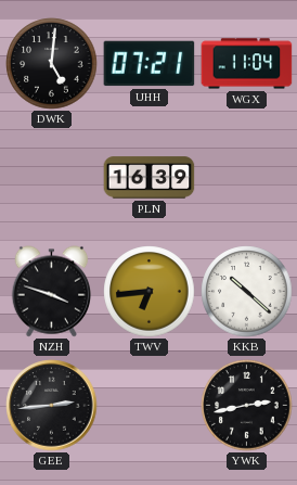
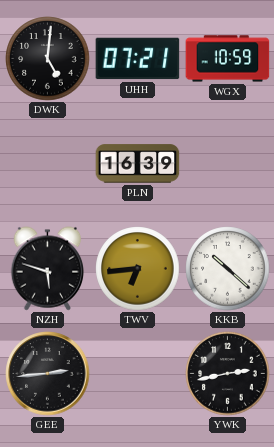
WGX: 11:04 -> 10:59
NZH: 3:48 -> 5:48
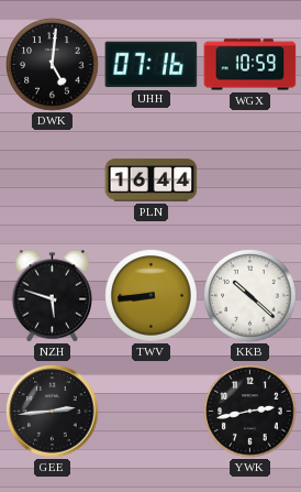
UHH: 07:21 -> 07:16
PLN: 16:39 -> 16:44
TWV: 6:44 -> 8:44
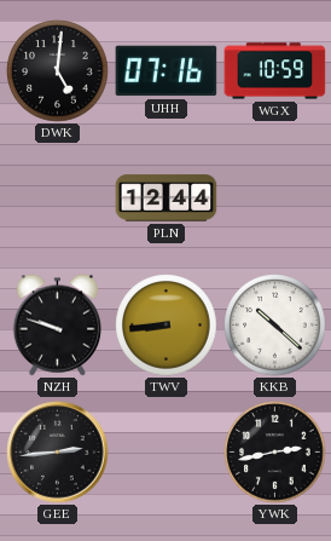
PLN: 16:44 -> 12:44
NZH: 5:48 -> 9:48
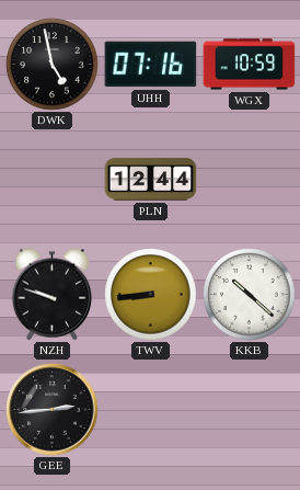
DWK: 5:01 -> 4:58
YWK: 2:43 -> none
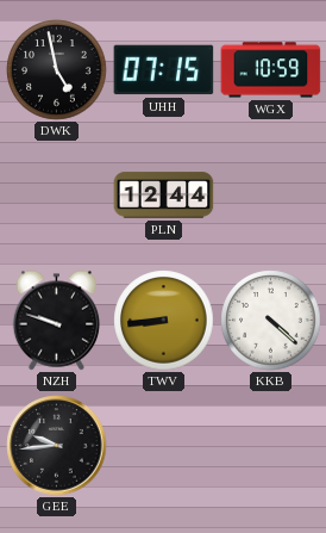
UHH: 07:16 -> 07:15
KKB: 10:22 -> 4:22
GEE: 2:44 -> 9:44
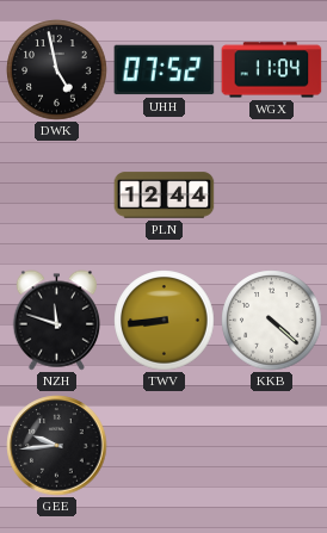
UHH: 07:15 -> 07:52
WGX: 10:59 -> 11:04
NZH: 9:48 -> 11:48
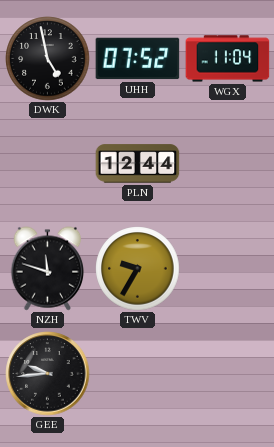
TWV: 8:44 -> 9:35
KKB: 4:22 -> none
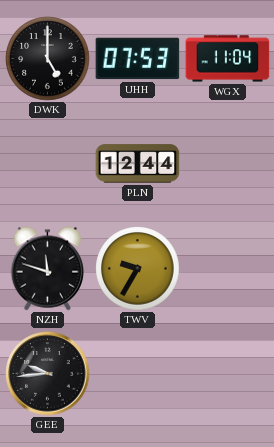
DWK: 4:58 -> 5:00
UHH: 07:52 -> 07:53
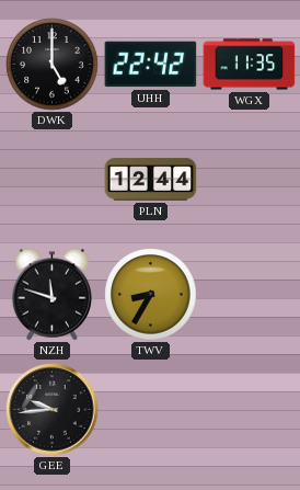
UHH: 07:53 -> 22:42
WGX: 11:04 -> 11:35
TWV: 9:35 -> 8:35
